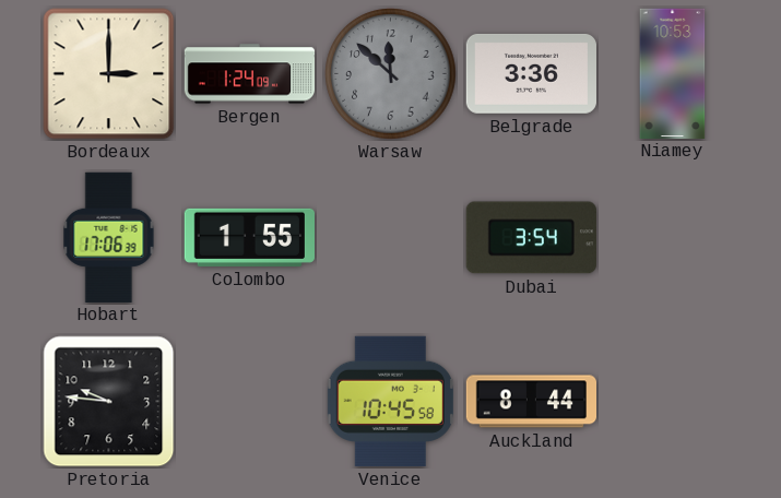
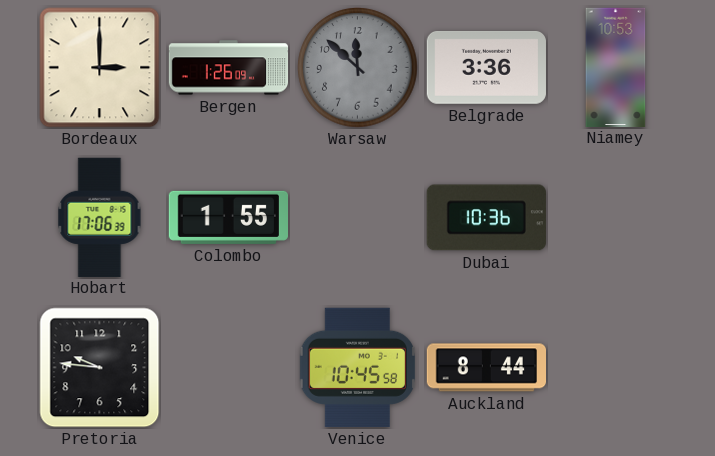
Bergen: 1:24 -> 1:26
Dubai: 3:54 -> 10:36
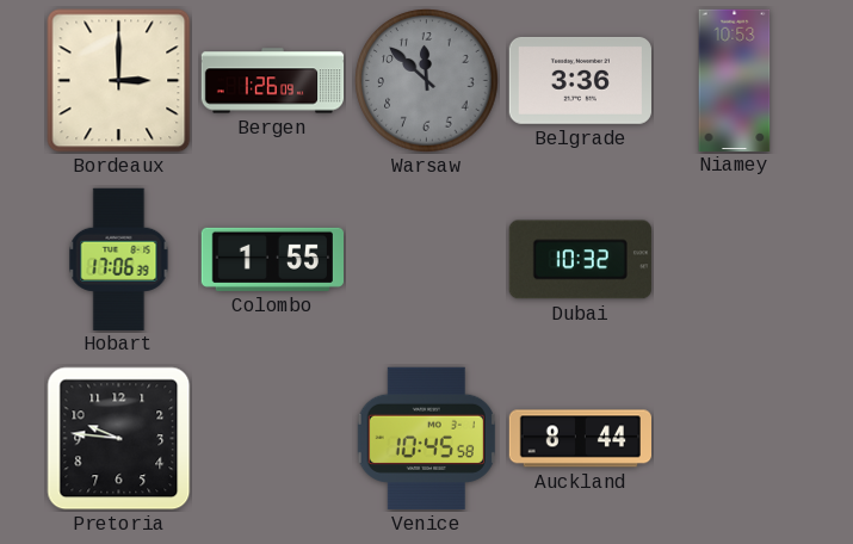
Dubai: 10:36 -> 10:32
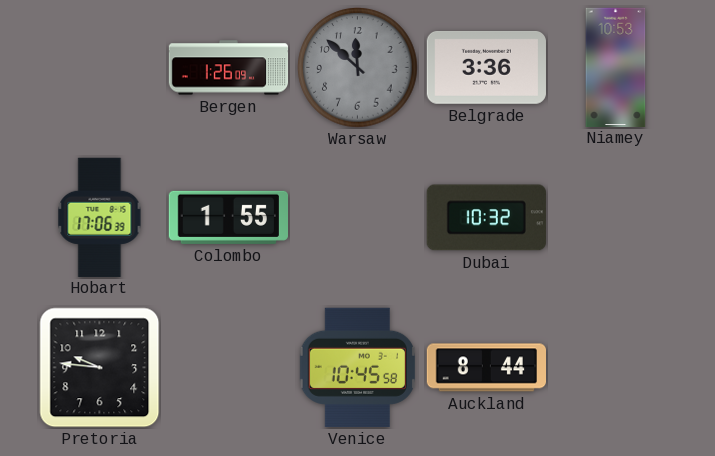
Bordeaux: 3:00 -> none
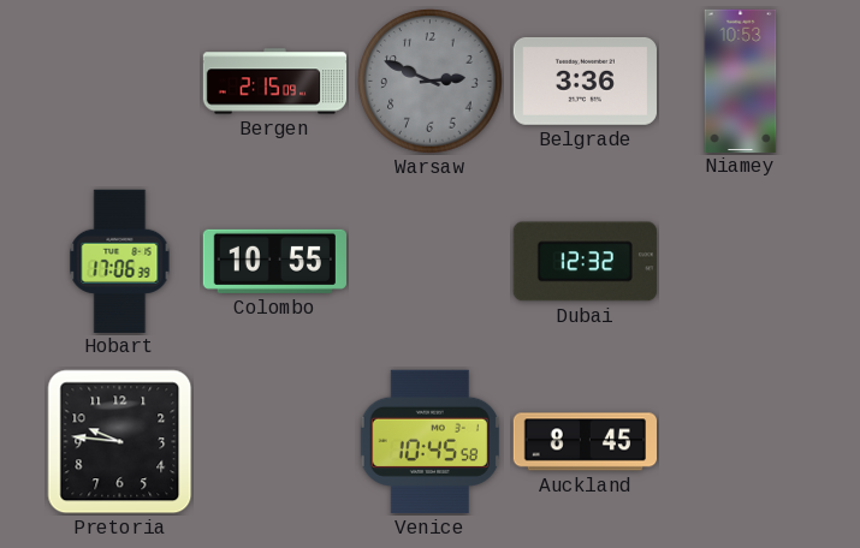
Bergen: 1:26 -> 2:15
Warsaw: 11:52 -> 2:49
Colombo: 1:55 -> 10:55
Dubai: 10:32 -> 12:32
Auckland: 8:44 -> 8:45
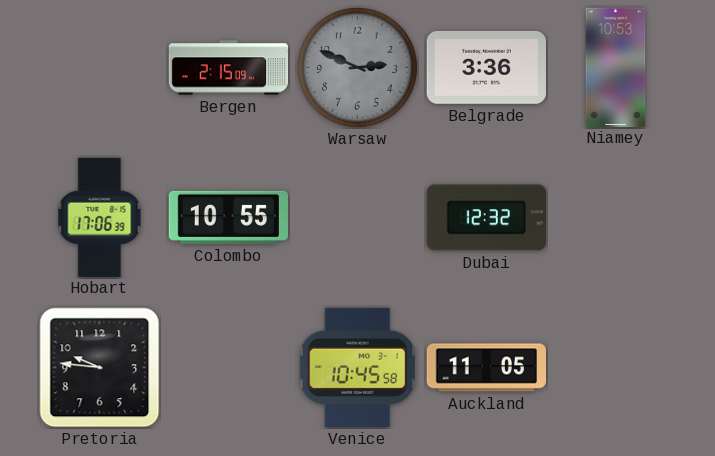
Auckland: 8:45 -> 11:05
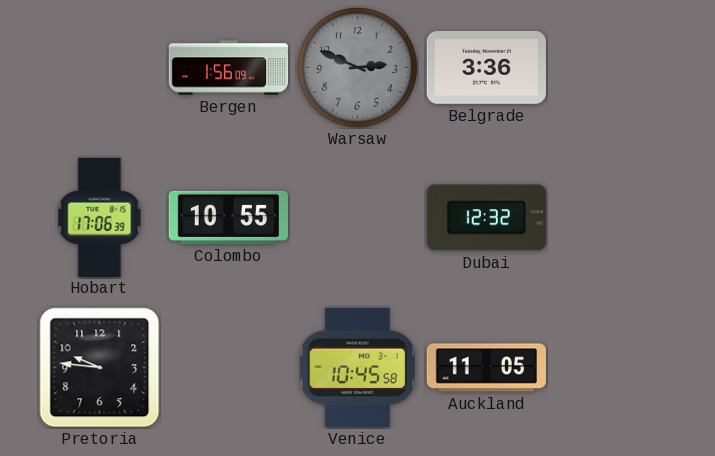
Bergen: 2:15 -> 1:56
Niamey: 10:53 -> none
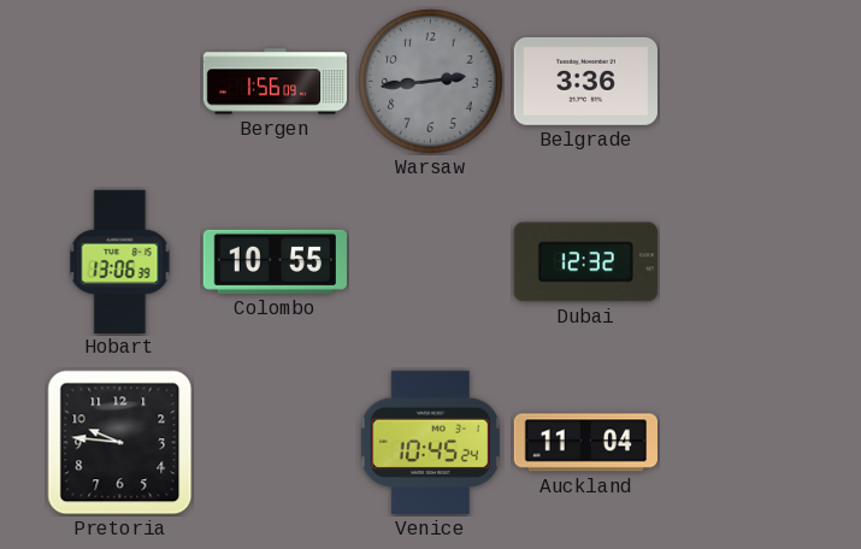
Warsaw: 2:49 -> 2:44
Hobart: 17:06 -> 13:06
Venice: 10:45:58 -> 10:45:24
Auckland: 11:05 -> 11:04
